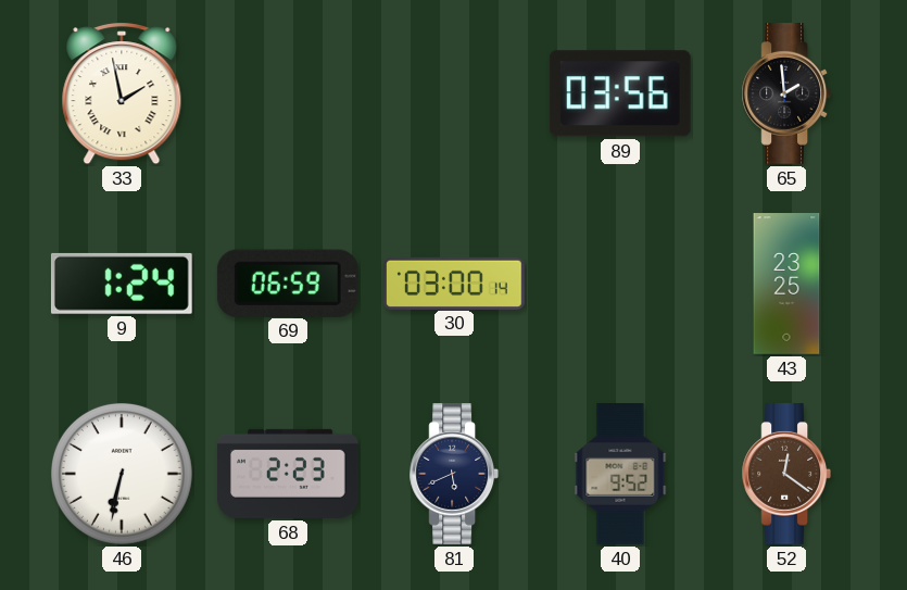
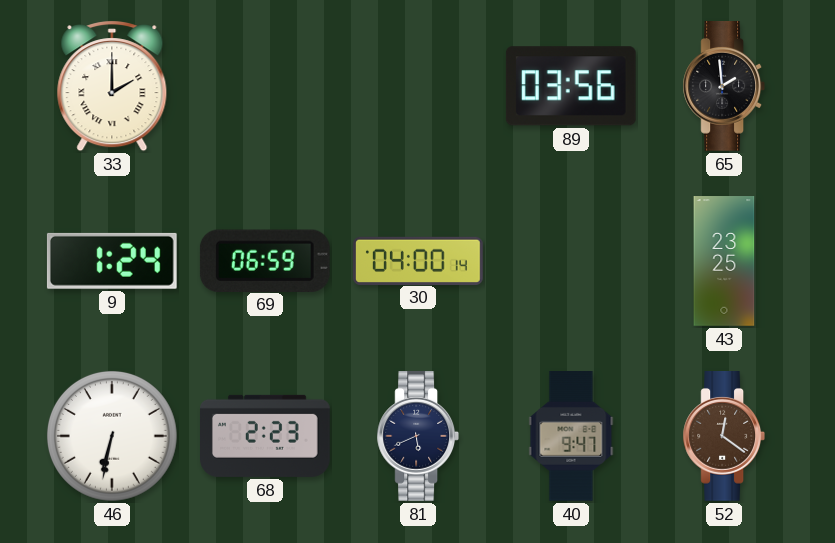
33: 1:58 -> 2:00
30: 03:00 -> 04:00
40: 9:52 -> 9:47
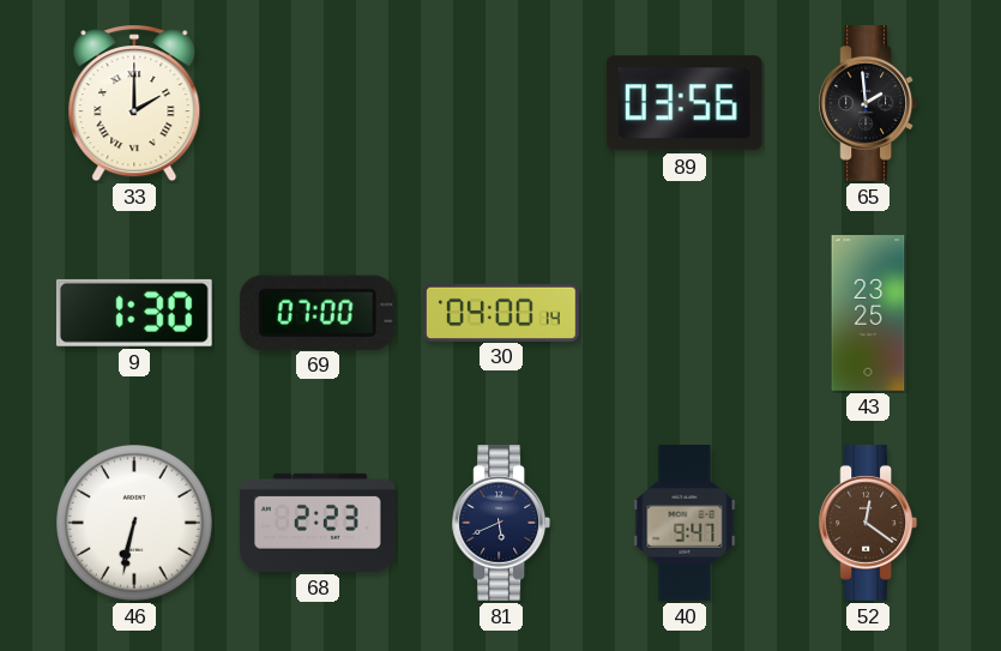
9: 1:24 -> 1:30
69: 06:59 -> 07:00
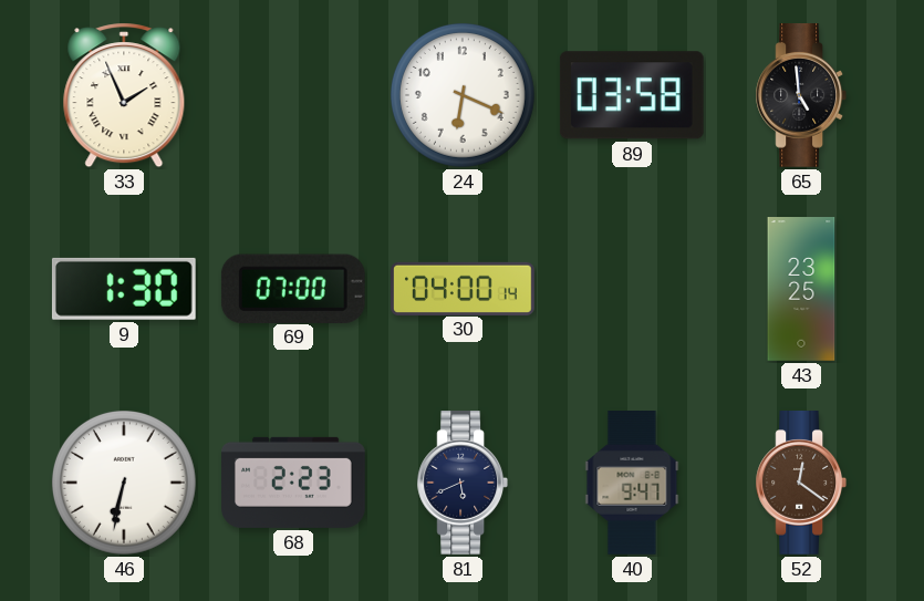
33: 2:00 -> 1:56
24: none -> 6:19
89: 03:56 -> 03:58
65: 1:59 -> 4:59
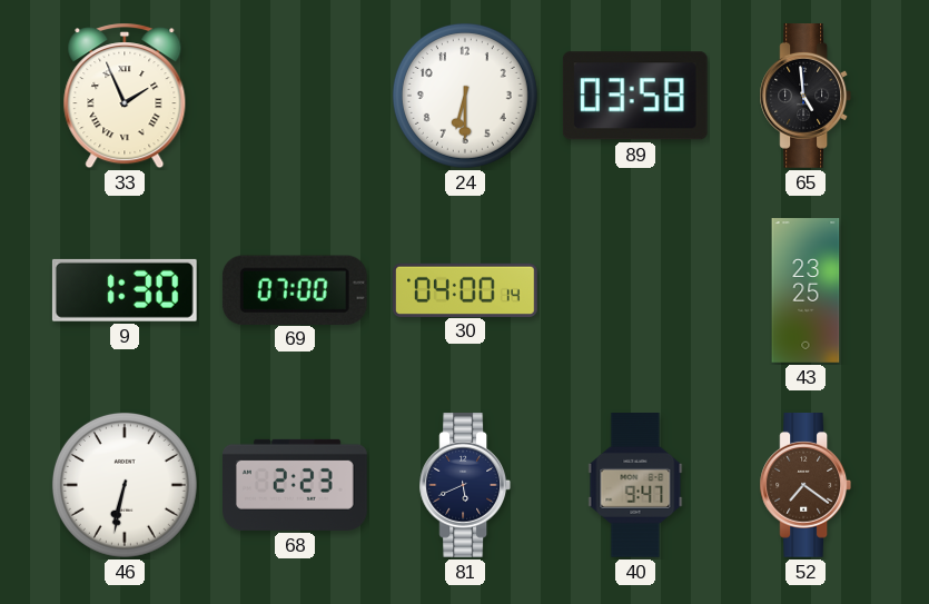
24: 6:19 -> 6:30
52: 12:21 -> 7:21
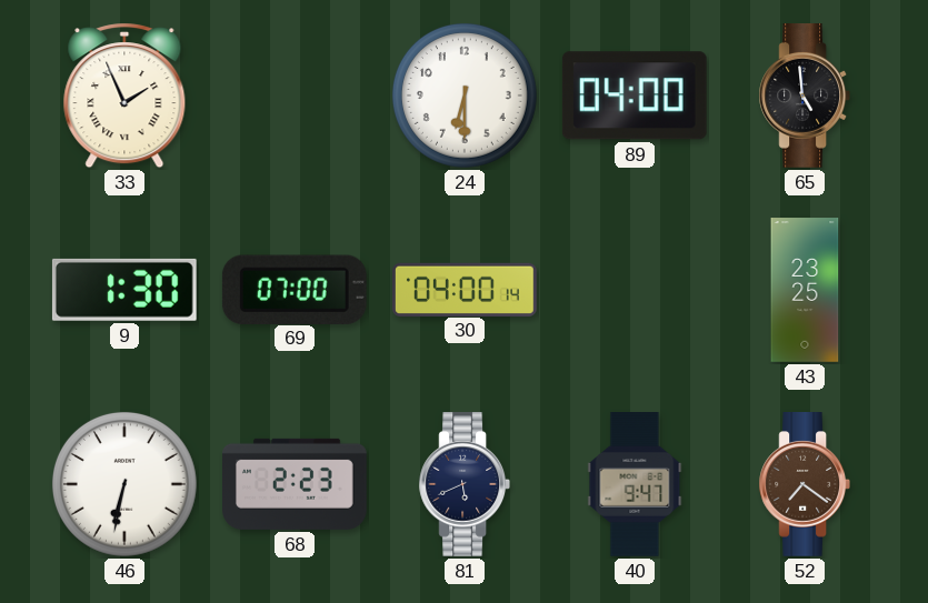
89: 03:58 -> 04:00
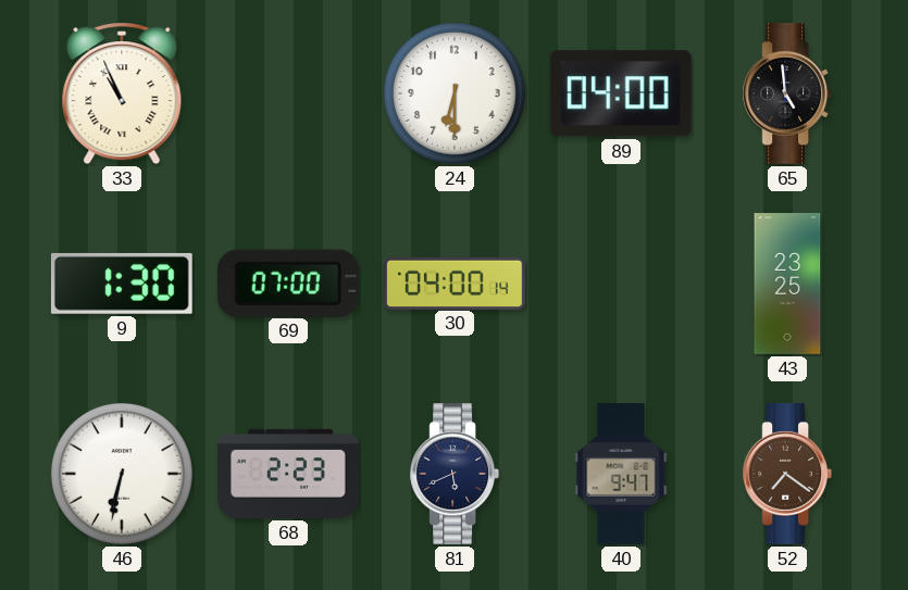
33: 1:56 -> 10:56
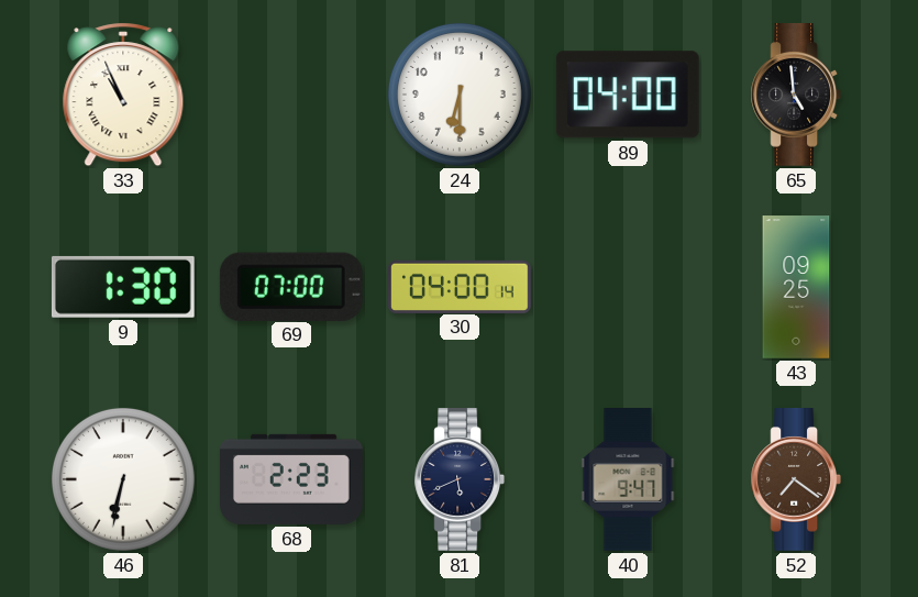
43: 23:25 -> 09:25
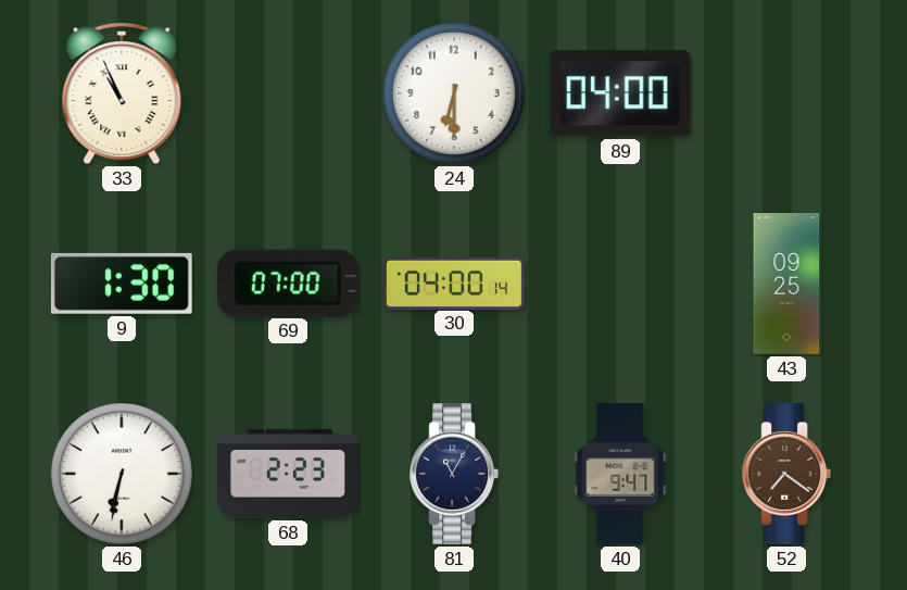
65: 4:59 -> none
81: 5:41 -> 11:05
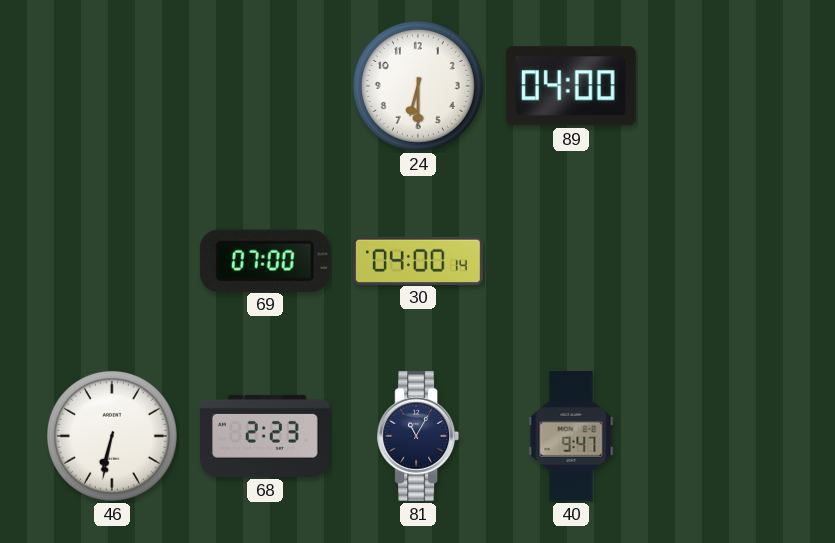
33: 10:56 -> none
9: 1:30 -> none
43: 09:25 -> none
52: 7:21 -> none
